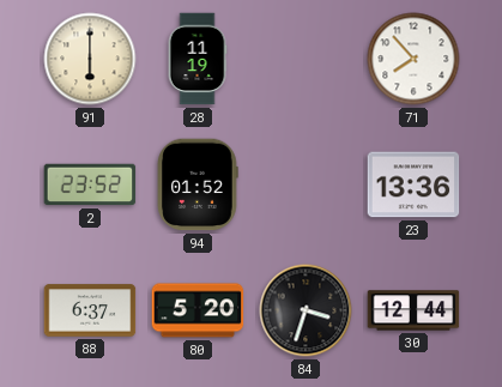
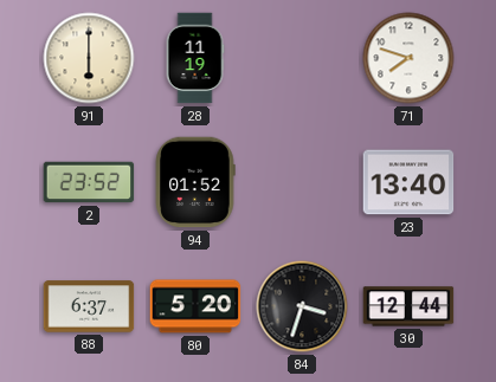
71: 7:53 -> 7:48
23: 13:36 -> 13:40
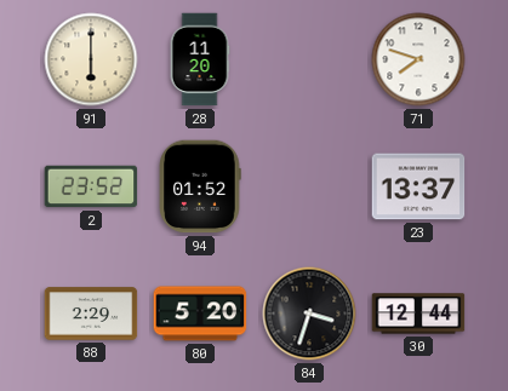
28: 11:19 -> 11:20
23: 13:40 -> 13:37
88: 6:37 -> 2:29
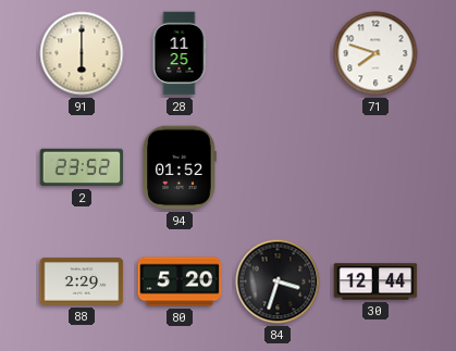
28: 11:20 -> 11:25
23: 13:37 -> none
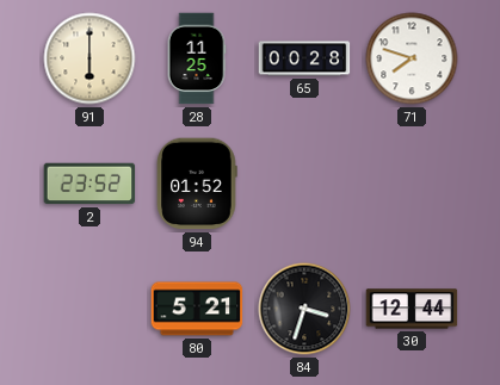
65: none -> 00:28
88: 2:29 -> none
80: 5:20 -> 5:21
